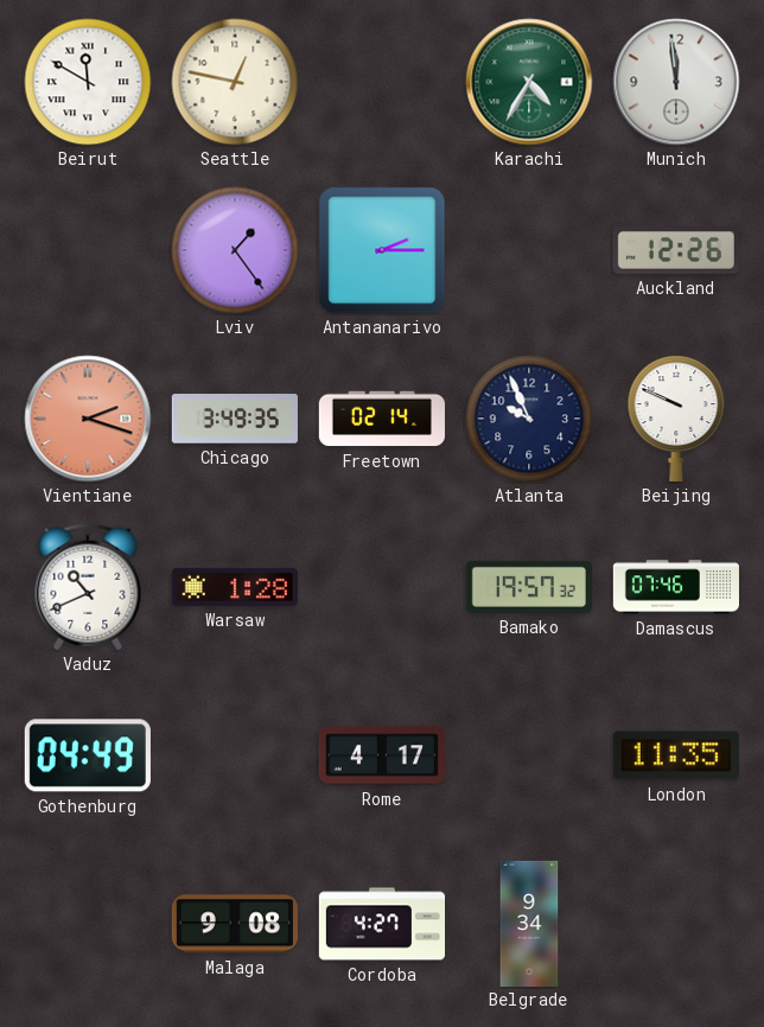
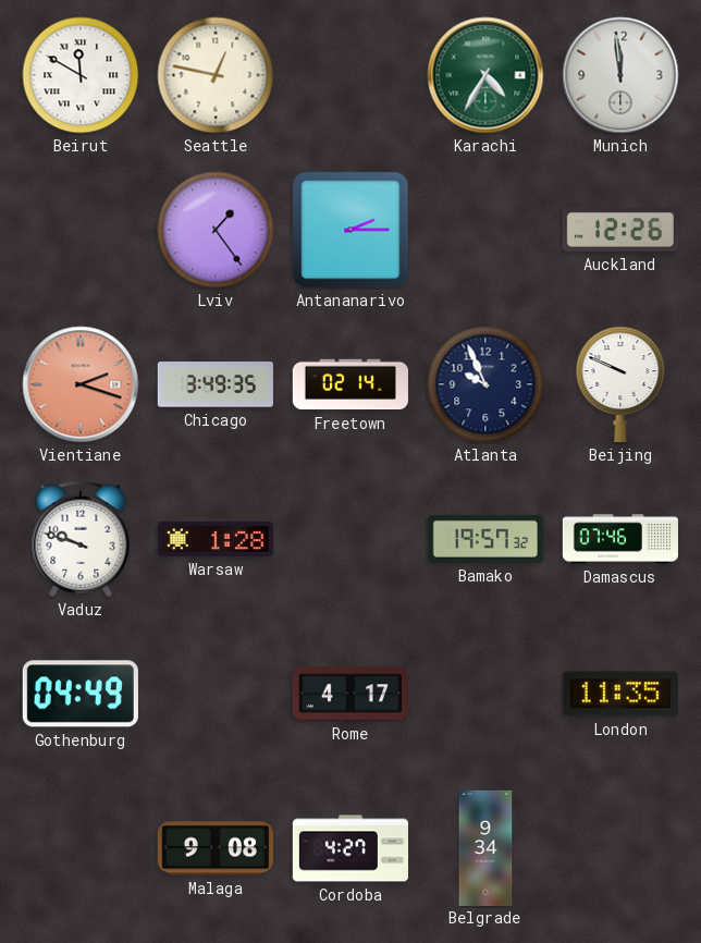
Vaduz: 10:41 -> 9:48
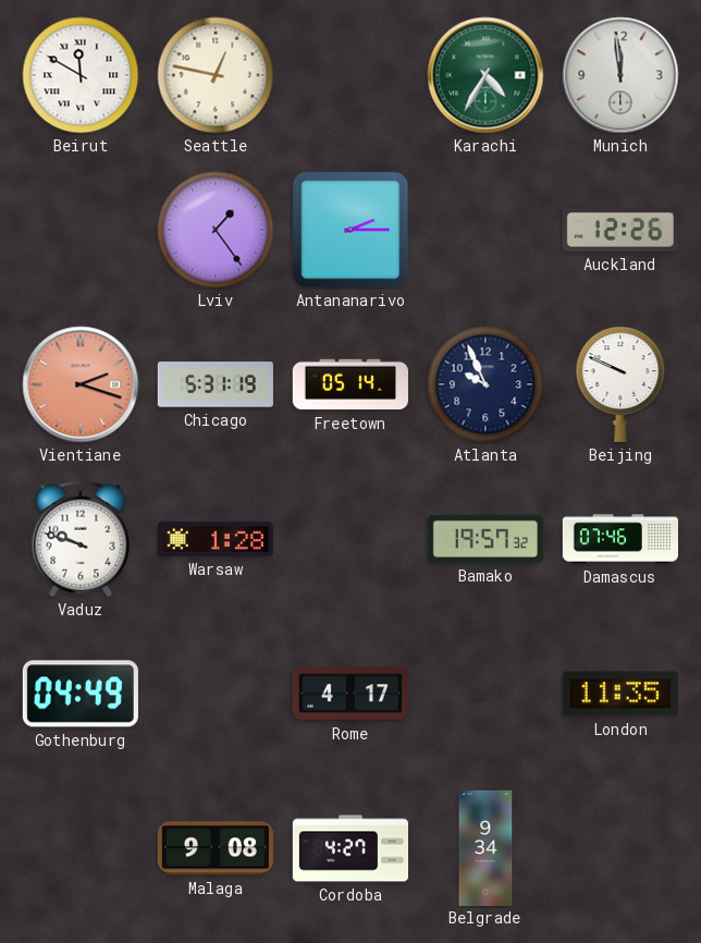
Chicago: 3:49 -> 5:31
Freetown: 02:14 -> 05:14
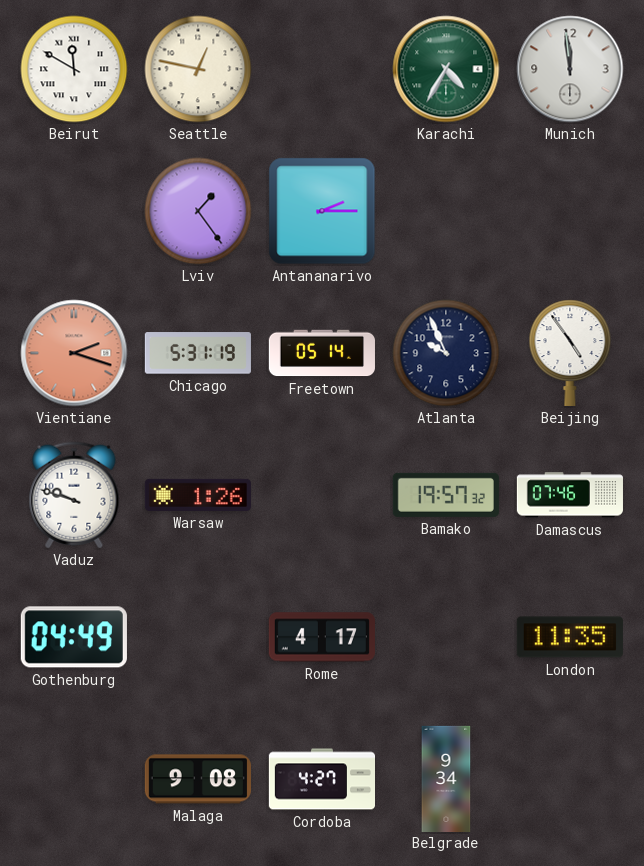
Auckland: 12:26 -> none
Beijing: 9:49 -> 4:54
Warsaw: 1:28 -> 1:26
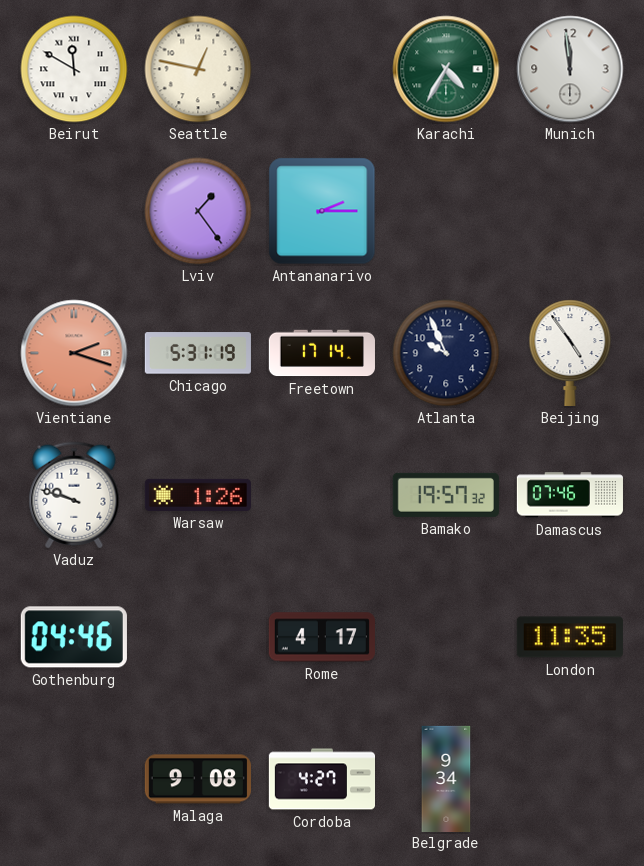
Freetown: 05:14 -> 17:14
Gothenburg: 04:49 -> 04:46
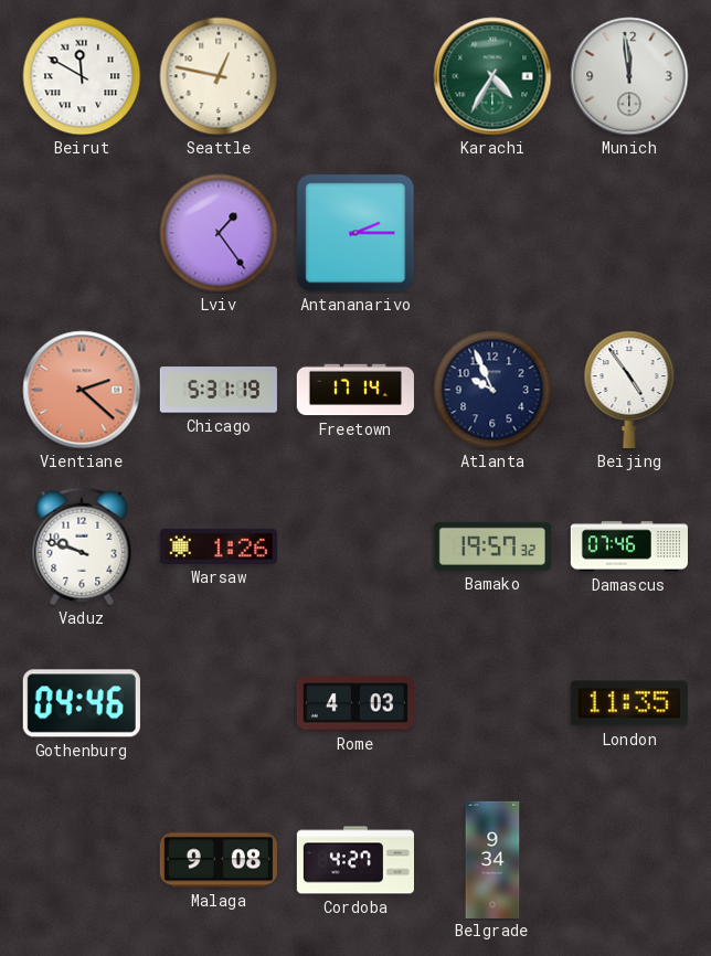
Vientiane: 2:18 -> 2:22
Rome: 4:17 -> 4:03
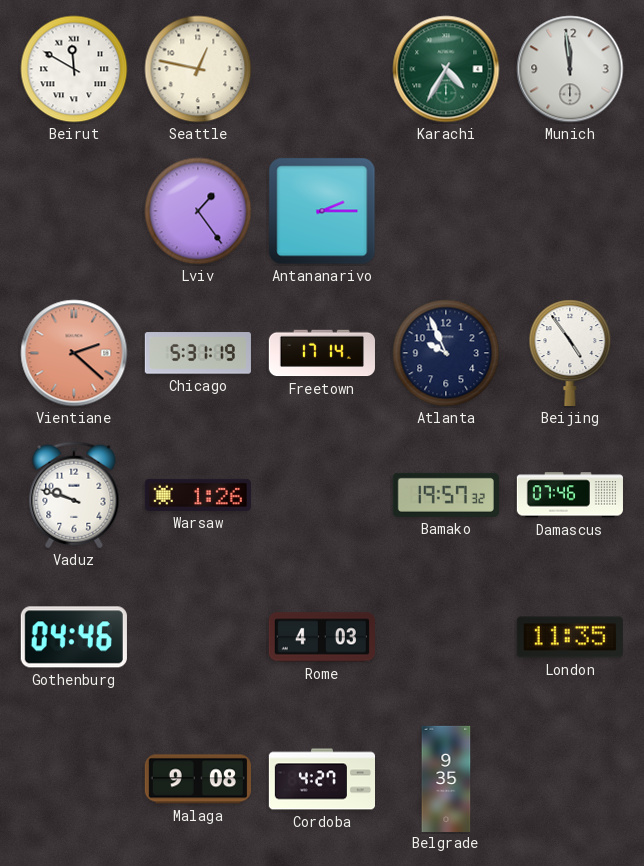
Belgrade: 9:34 -> 9:35
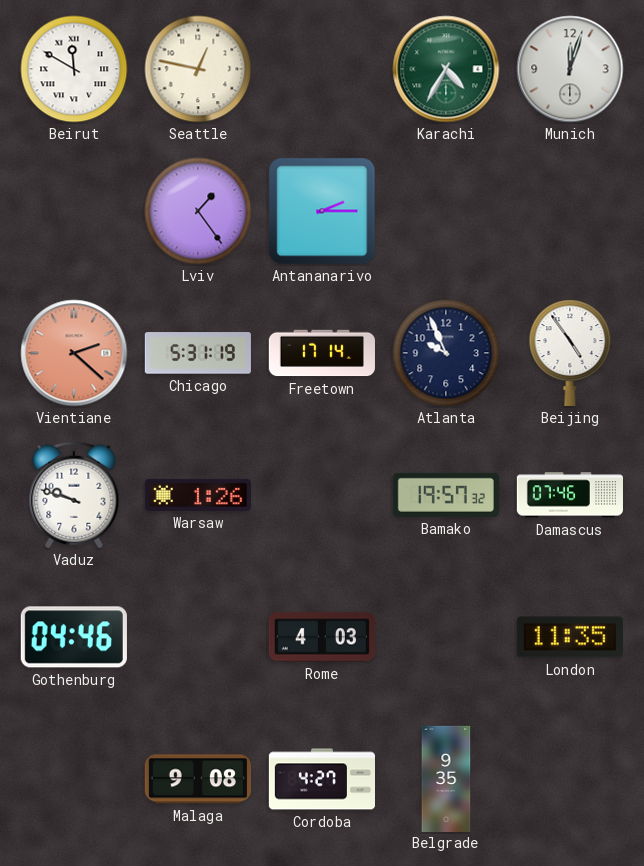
Munich: 11:59 -> 12:03
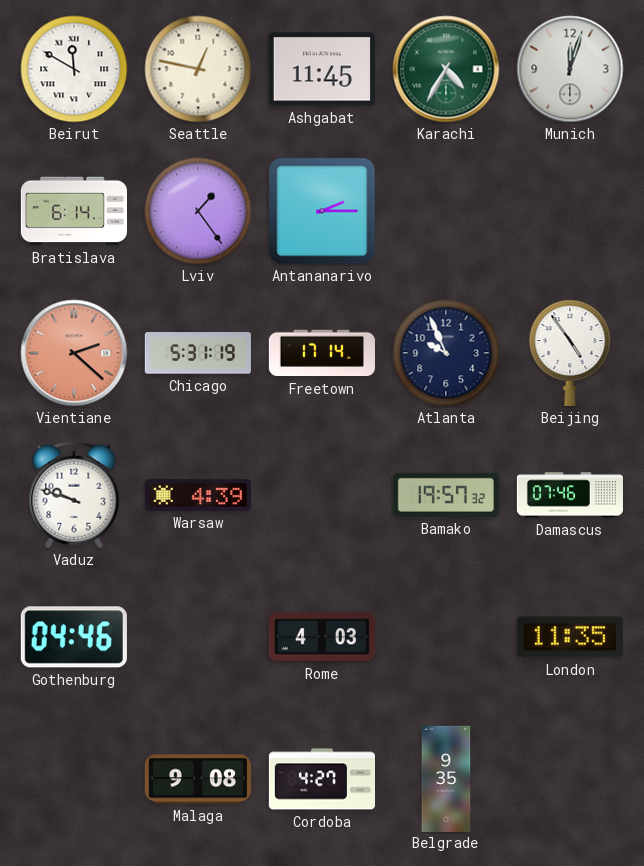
Ashgabat: none -> 11:45
Bratislava: none -> 6:14
Warsaw: 1:26 -> 4:39
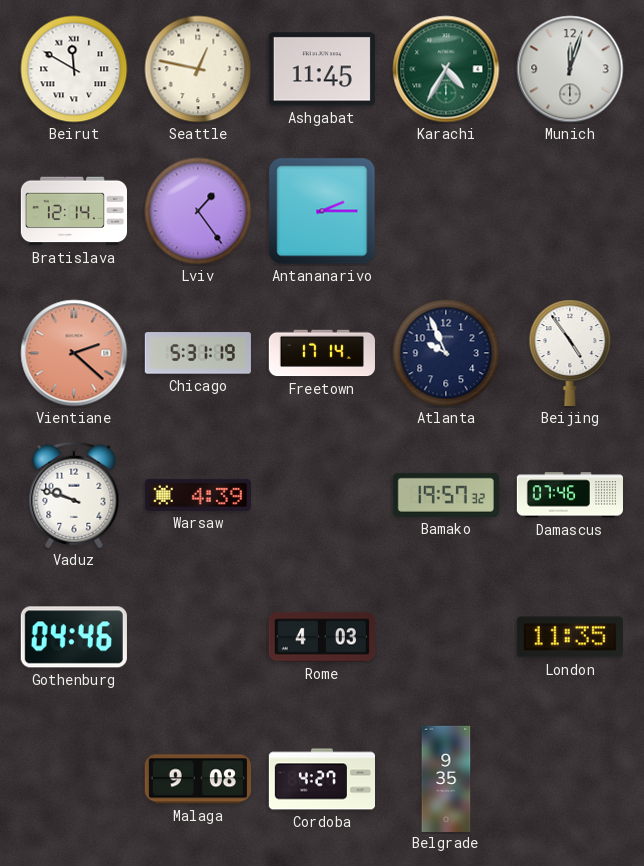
Bratislava: 6:14 -> 12:14
